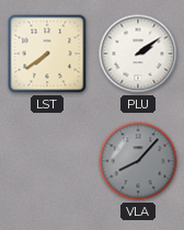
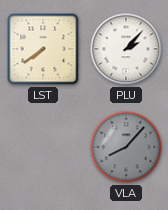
PLU: 2:09 -> 2:07
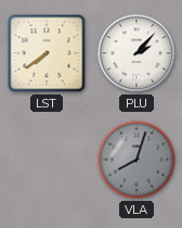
VLA: 8:07 -> 8:03
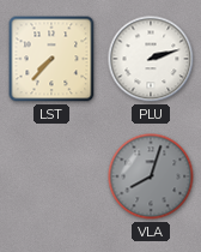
LST: 7:39 -> 7:37
PLU: 2:07 -> 2:12
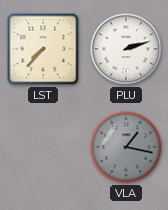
VLA: 8:03 -> 1:17
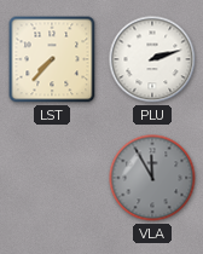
VLA: 1:17 -> 11:55
